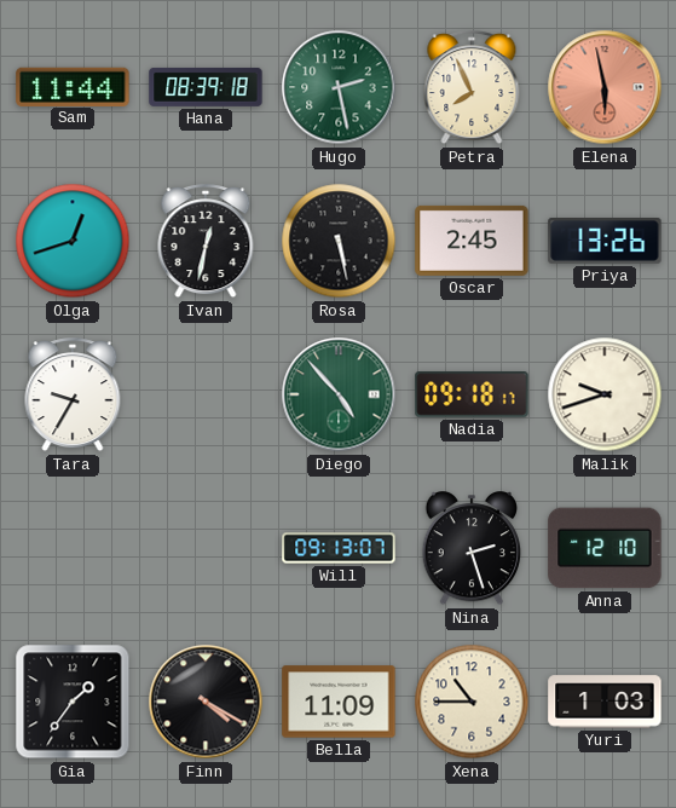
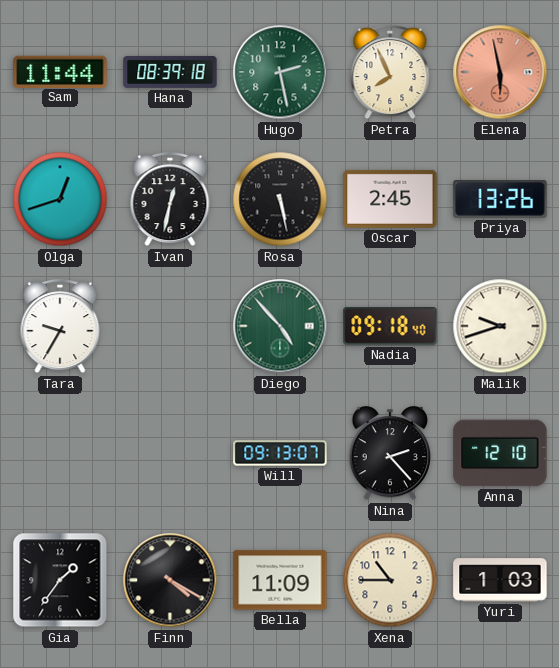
Nadia: 09:18:17 -> 09:18:40
Nina: 2:27 -> 2:23
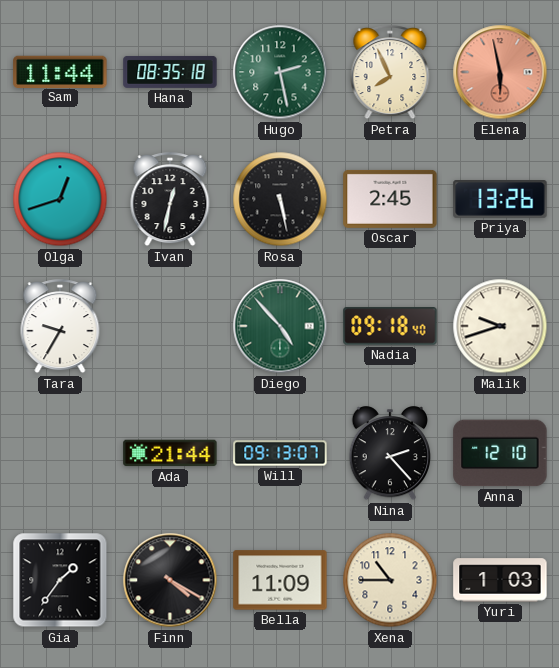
Hana: 08:39 -> 08:35
Ada: none -> 21:44
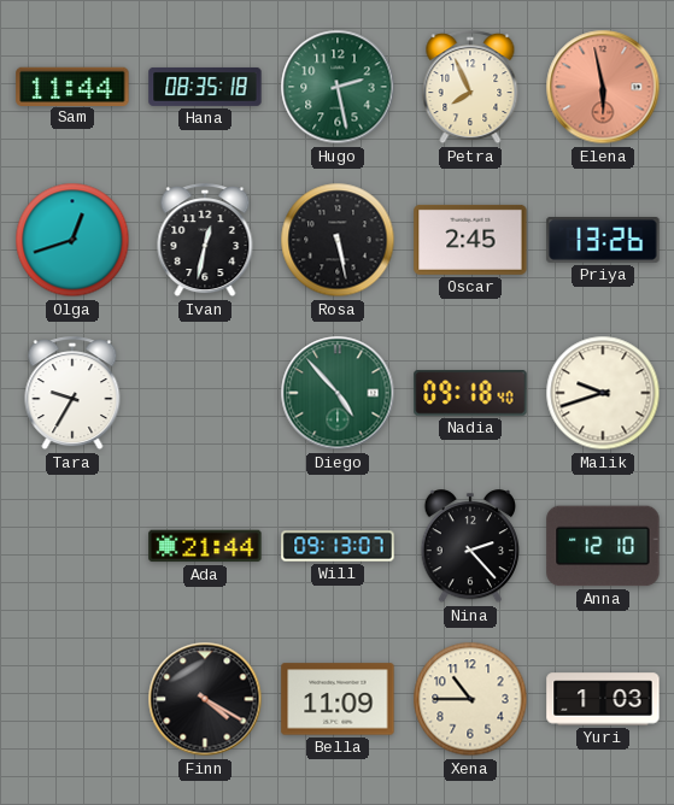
Gia: 1:36 -> none
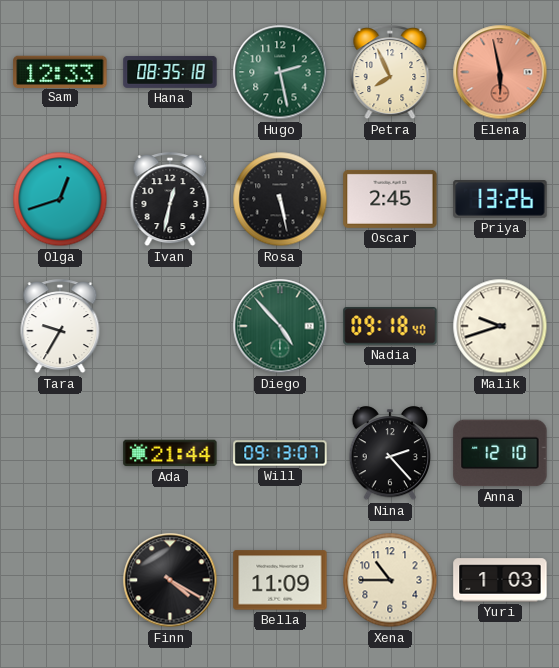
Sam: 11:44 -> 12:33
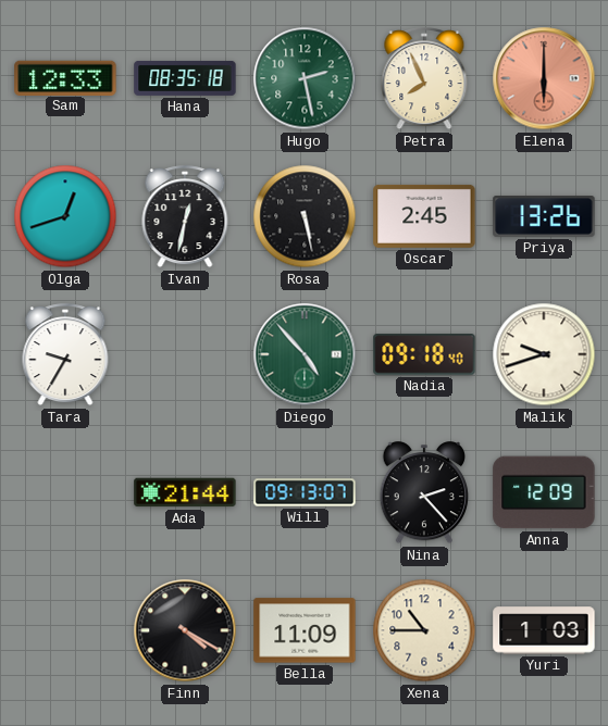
Elena: 5:58 -> 6:00
Anna: 12:10 -> 12:09
